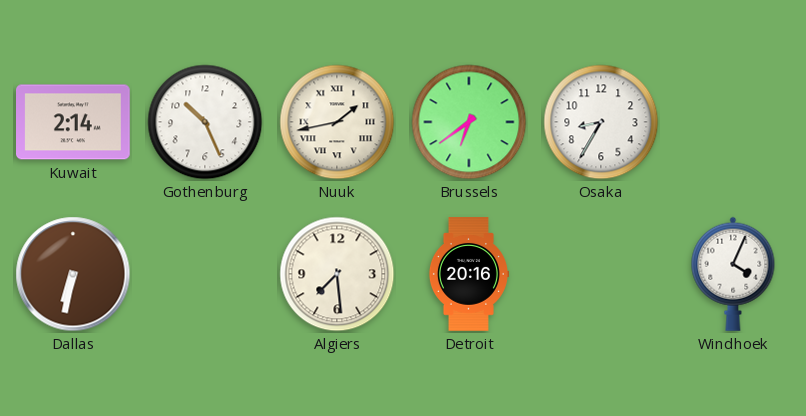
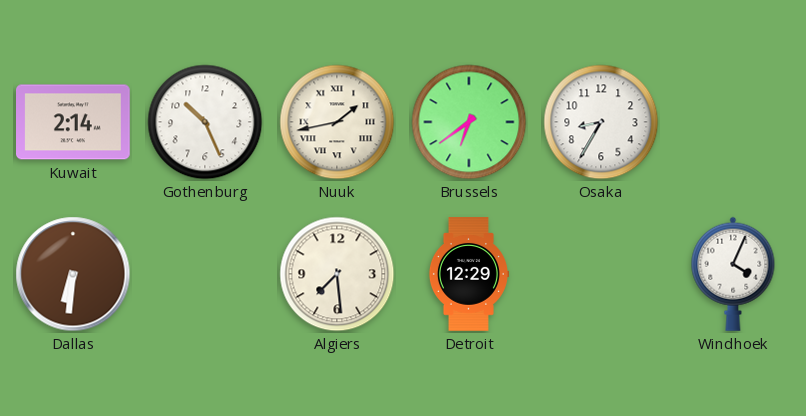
Dallas: 6:32 -> 6:31
Detroit: 20:16 -> 12:29
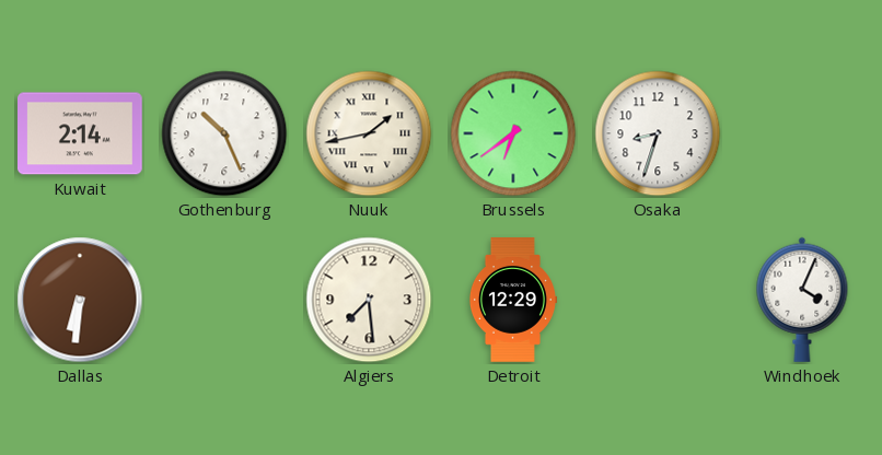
Osaka: 8:35 -> 8:33
